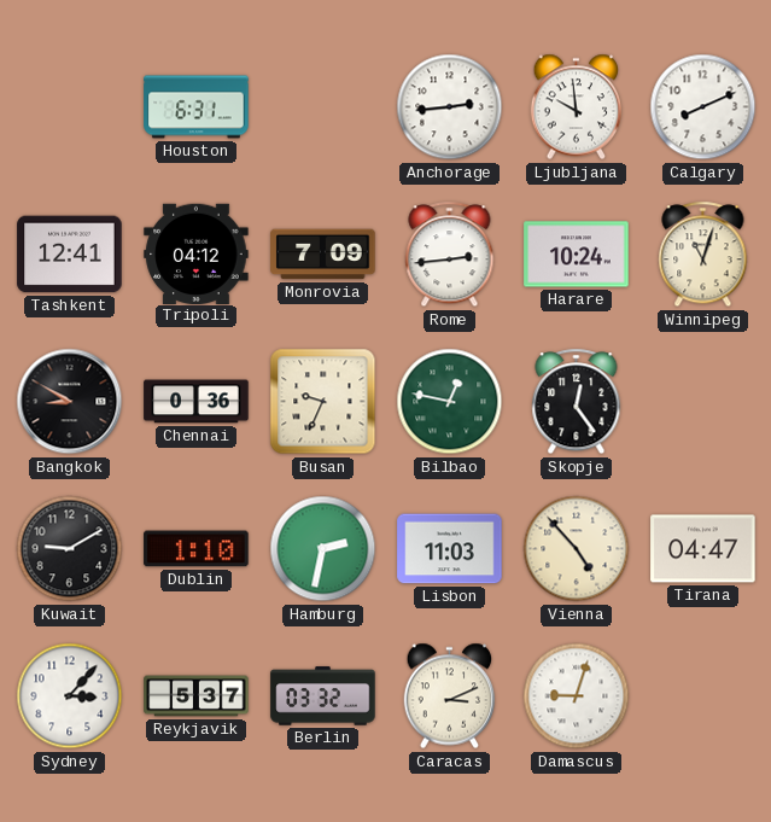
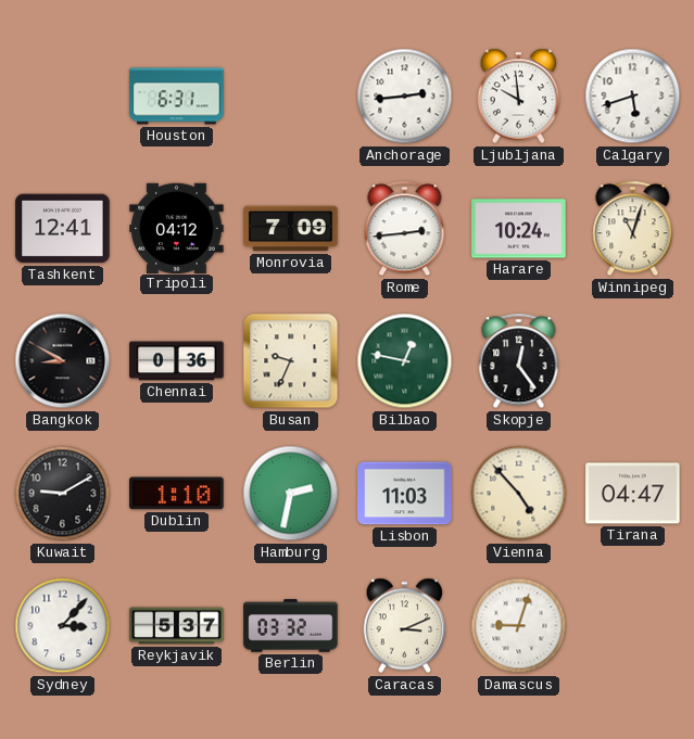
Calgary: 8:11 -> 5:42
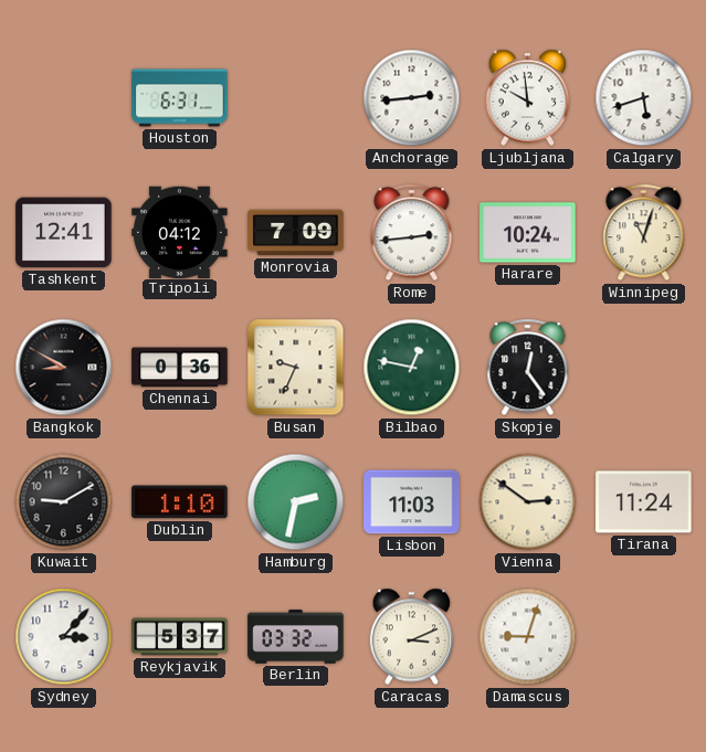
Vienna: 4:53 -> 2:51
Tirana: 04:47 -> 11:24
